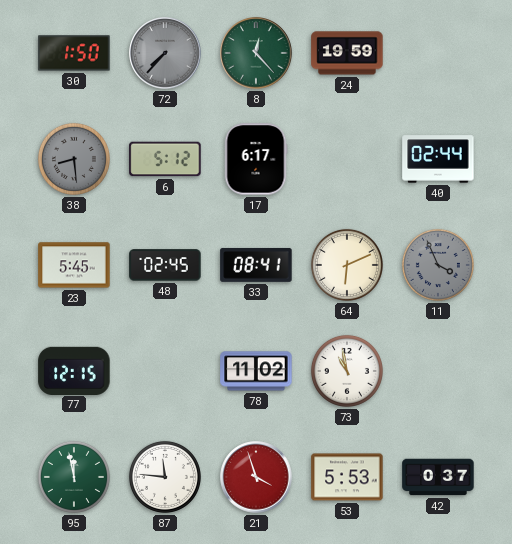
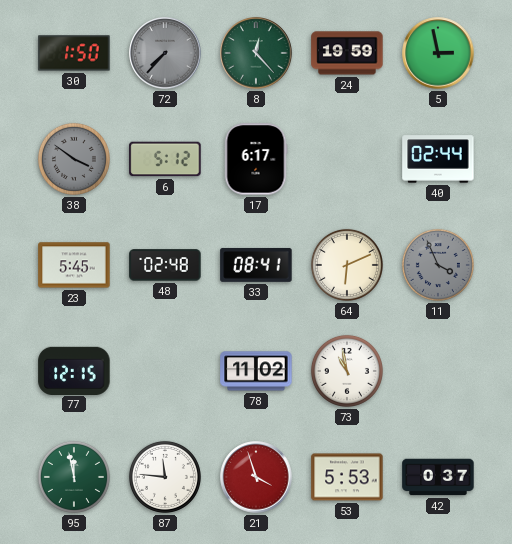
5: none -> 2:58
38: 8:29 -> 3:51
48: 02:45 -> 02:48
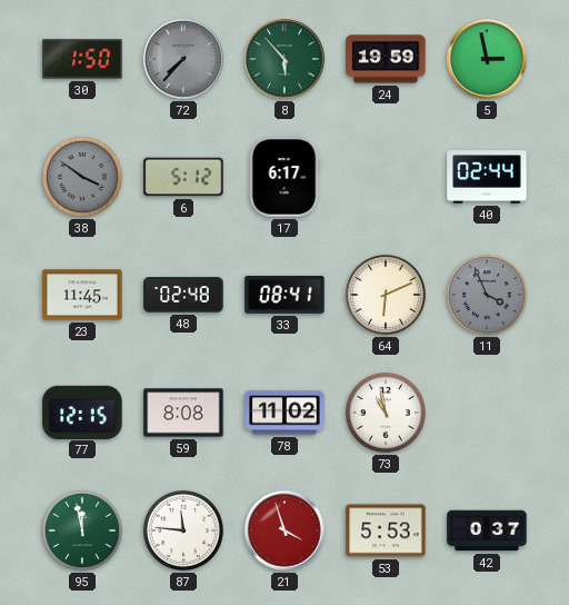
8: 12:23 -> 5:53
23: 5:45 -> 11:45
59: none -> 8:08
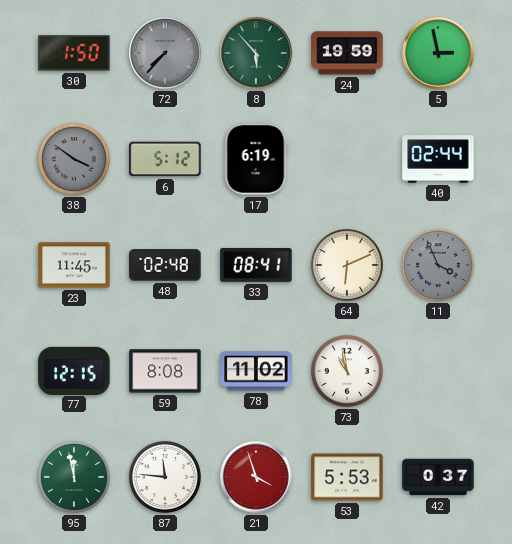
17: 6:17 -> 6:19
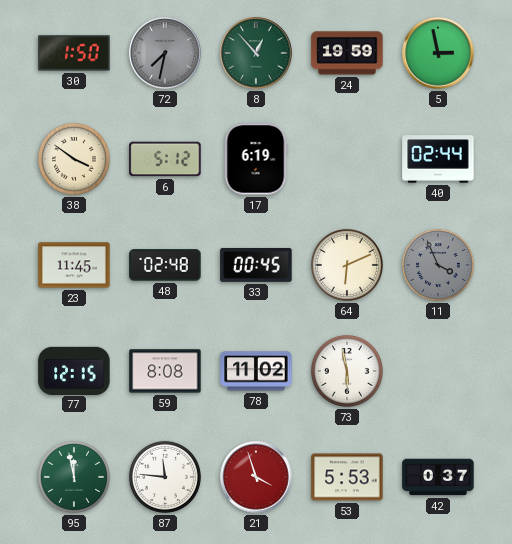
72: 7:37 -> 7:32
8: 5:53 -> 12:53
38 dial: grey -> cream
33: 08:41 -> 00:45
73: 10:58 -> 5:58
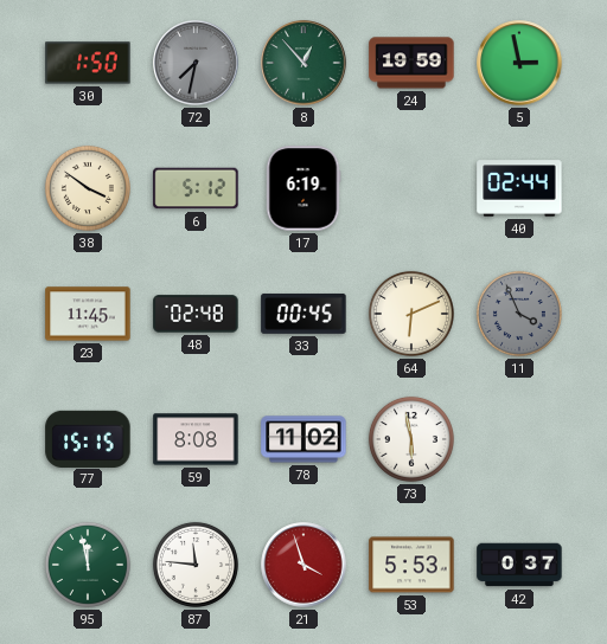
77: 12:15 -> 15:15
